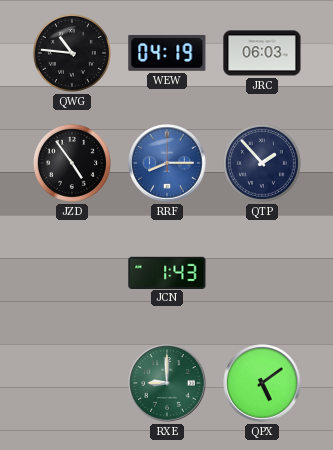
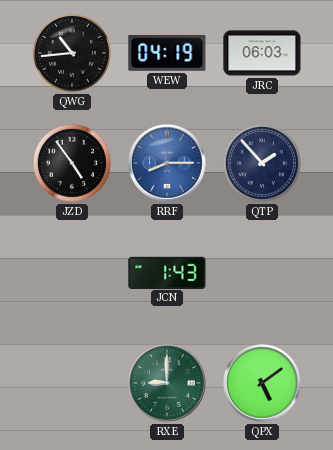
QWG: 10:46 -> 10:44
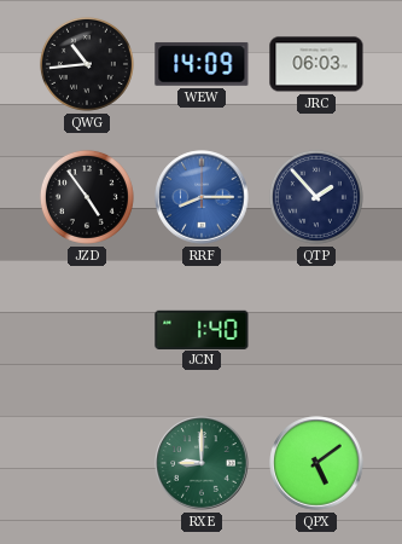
WEW: 04:19 -> 14:09
JCN: 1:43 -> 1:40
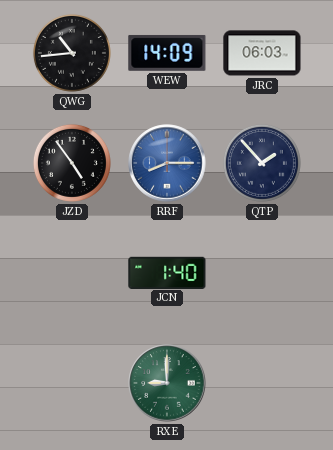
QPX: 5:09 -> none
